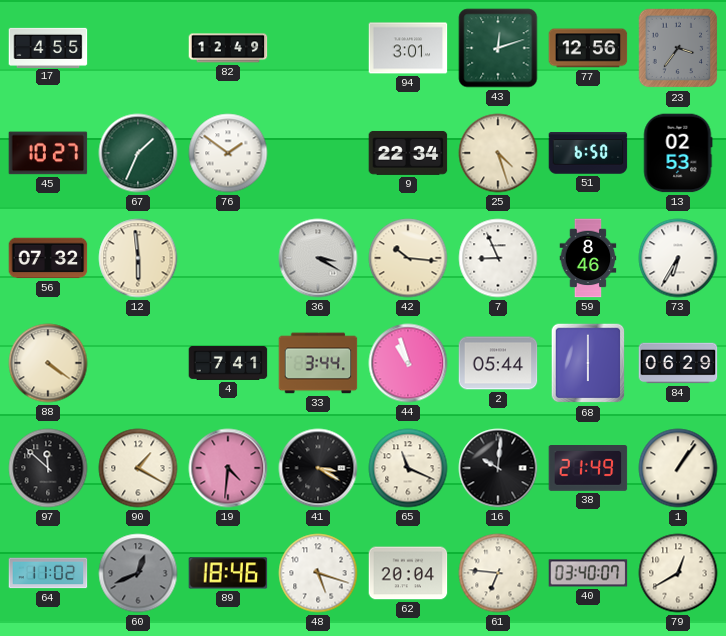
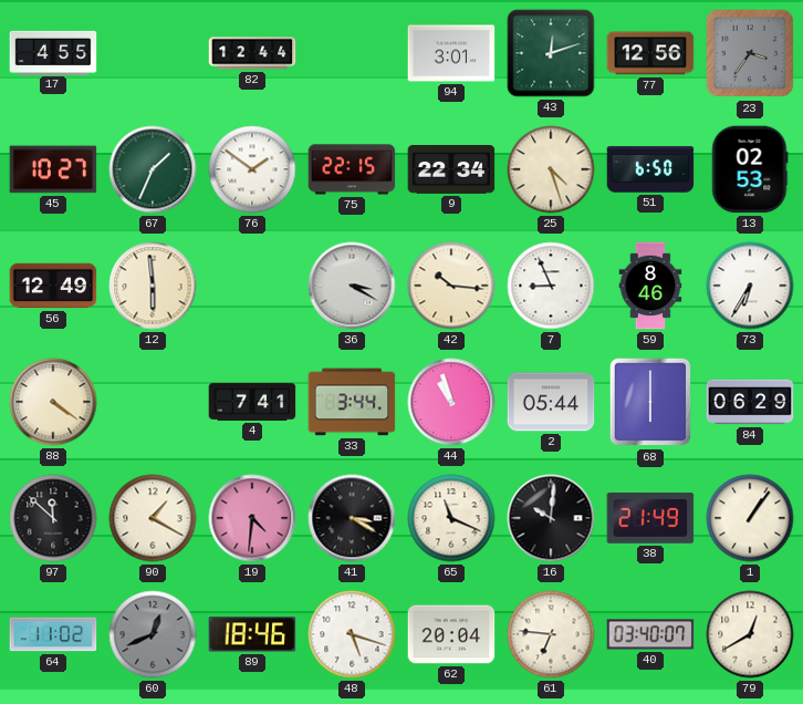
82: 12:49 -> 12:44
75: none -> 22:15
56: 07:32 -> 12:49
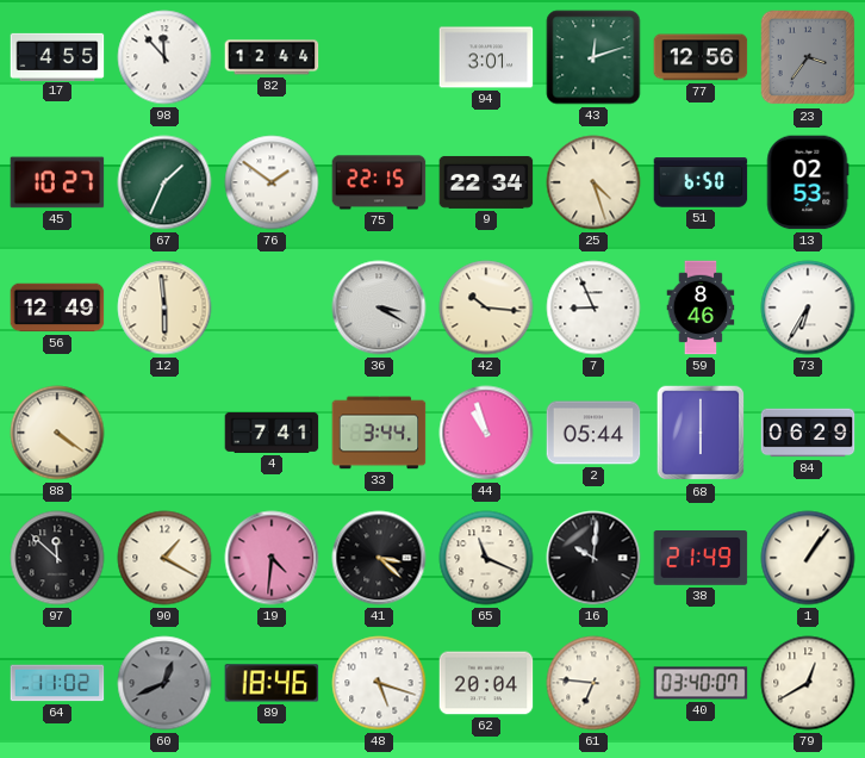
98: none -> 11:53
41: 3:20 -> 3:22
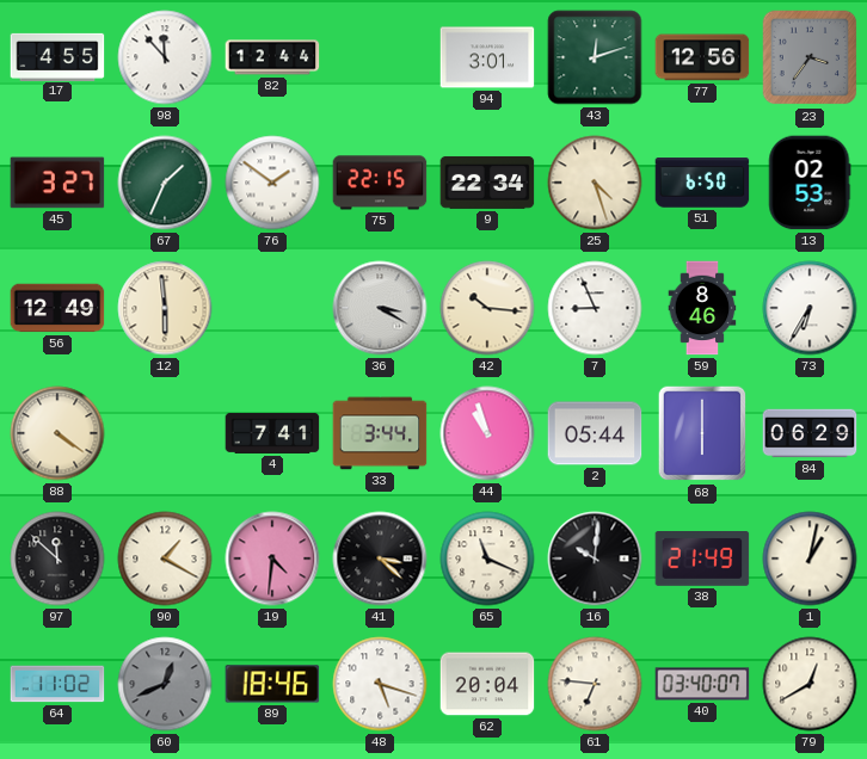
45: 10:27 -> 3:27
1: 1:06 -> 1:02
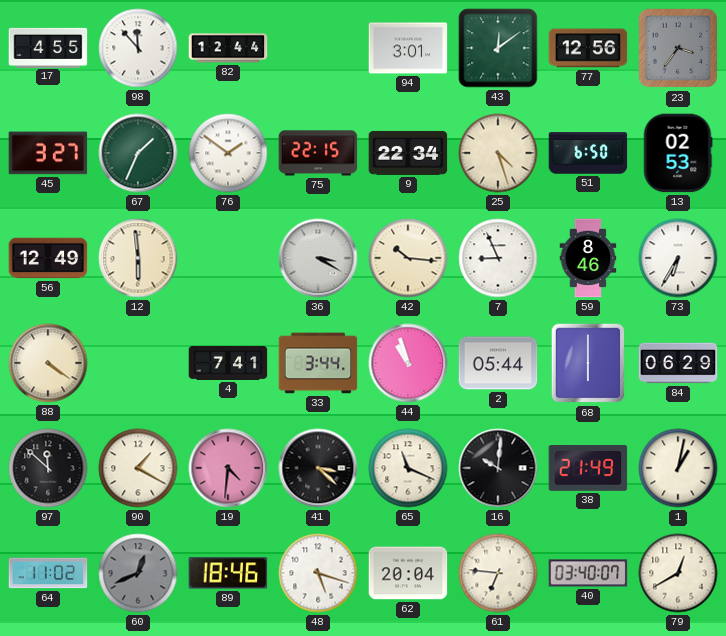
43: 12:12 -> 12:09
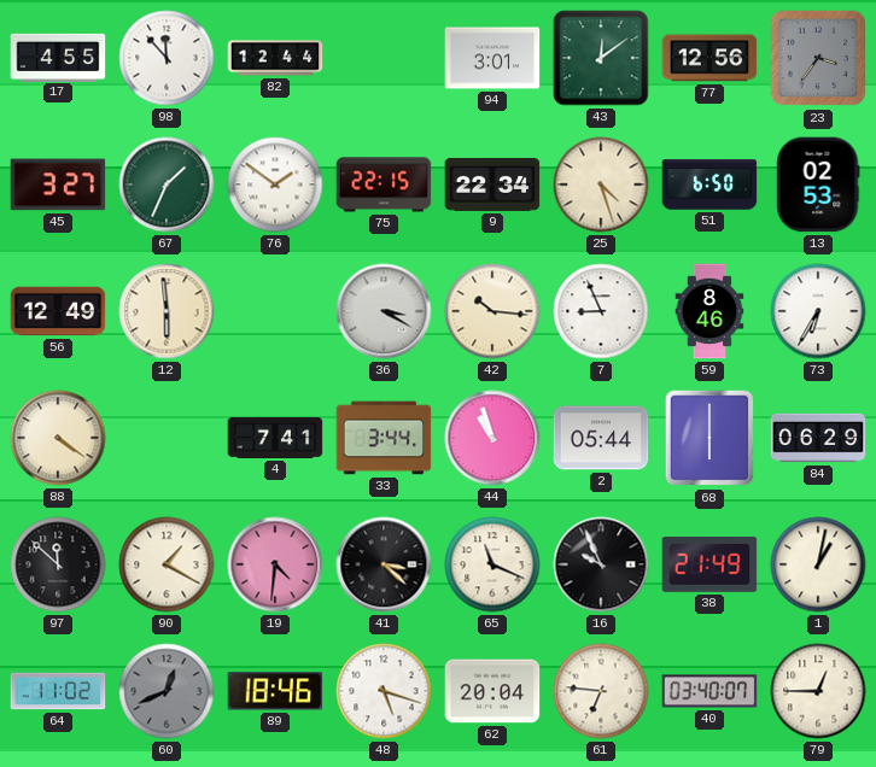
16: 10:01 -> 9:56
79: 12:40 -> 12:45
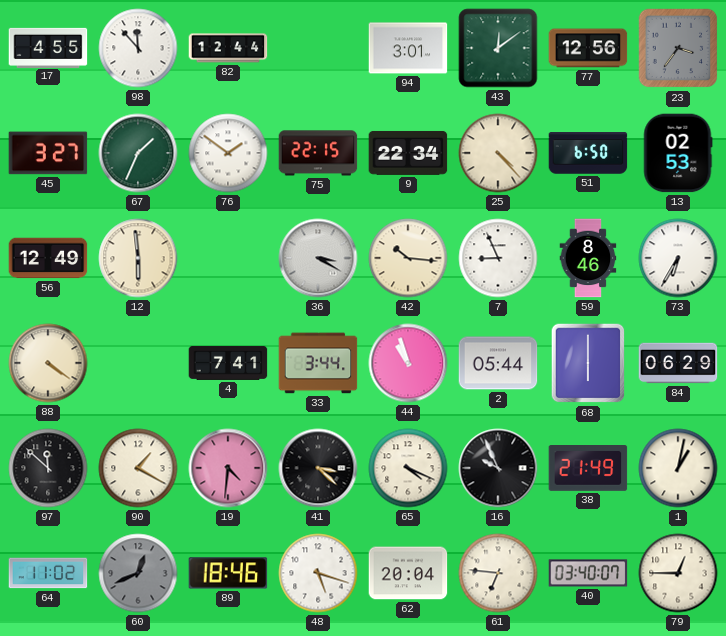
25: 4:27 -> 4:23
65: 11:19 -> 4:19
